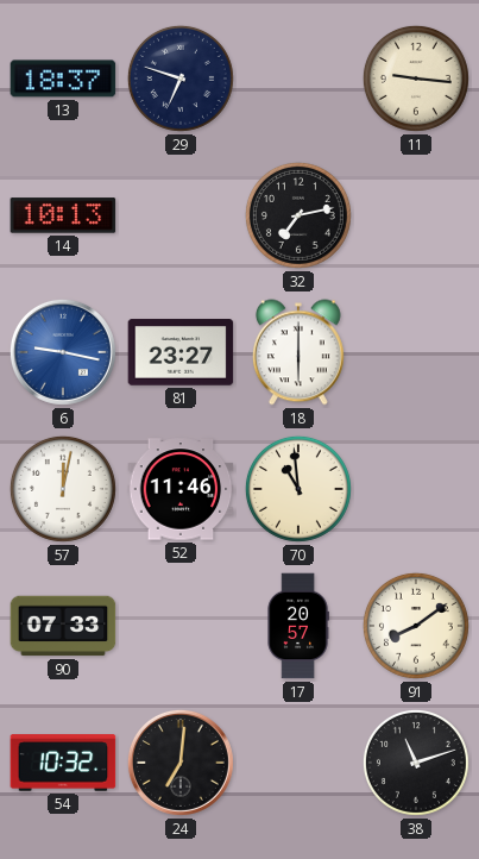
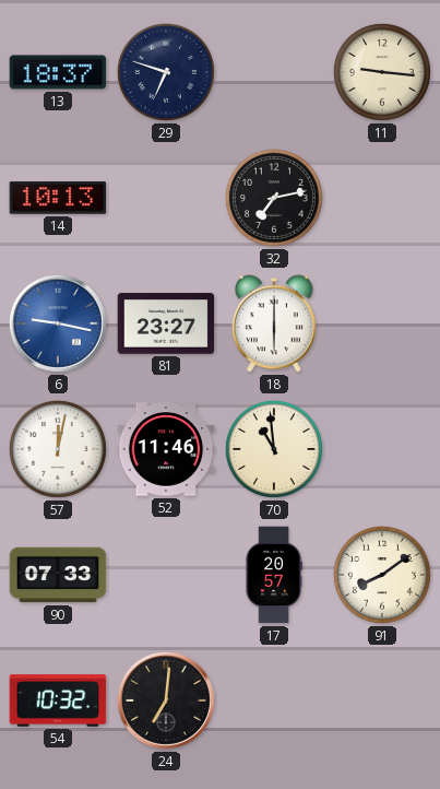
38: 11:12 -> none
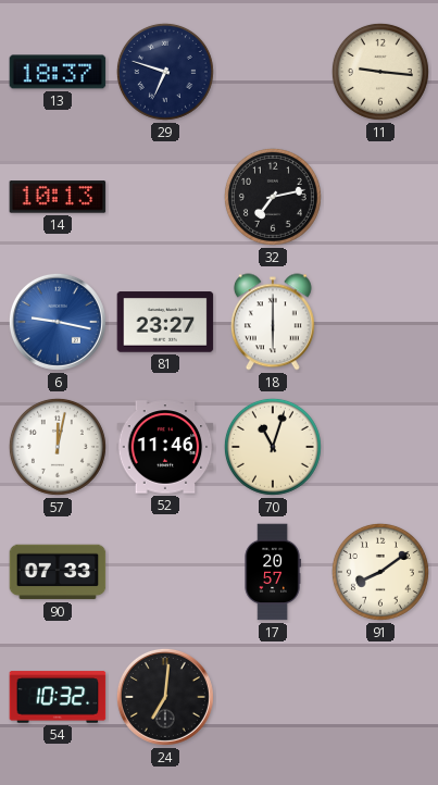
70: 10:59 -> 11:03
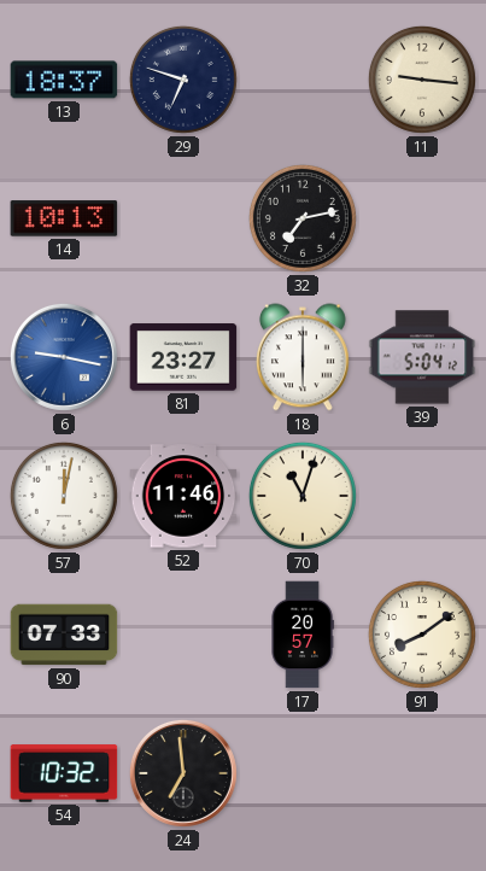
39: none -> 5:04
24: 7:01 -> 6:59
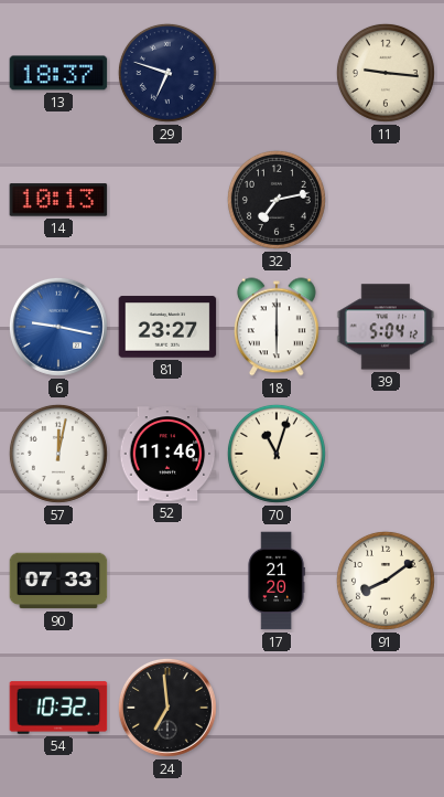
17: 20:57 -> 21:20
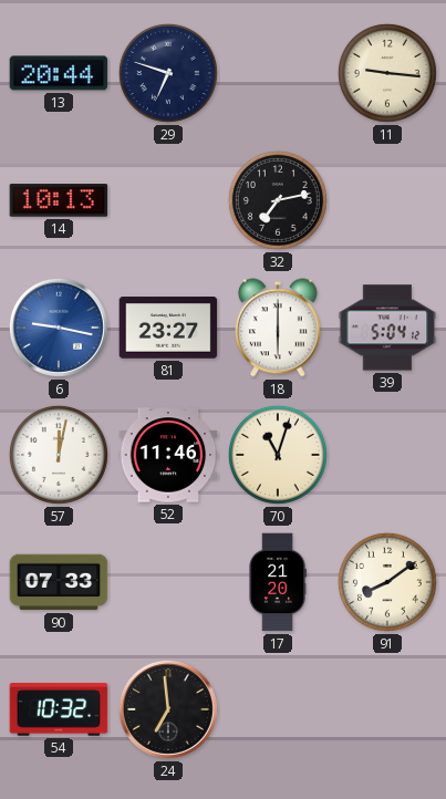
13: 18:37 -> 20:44
